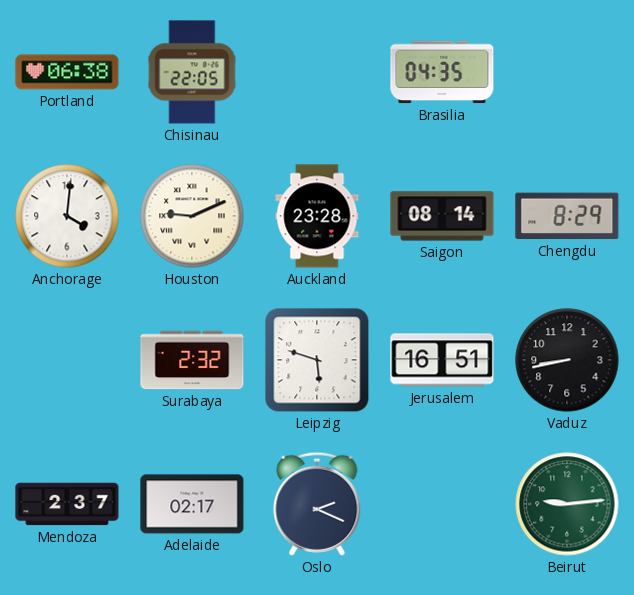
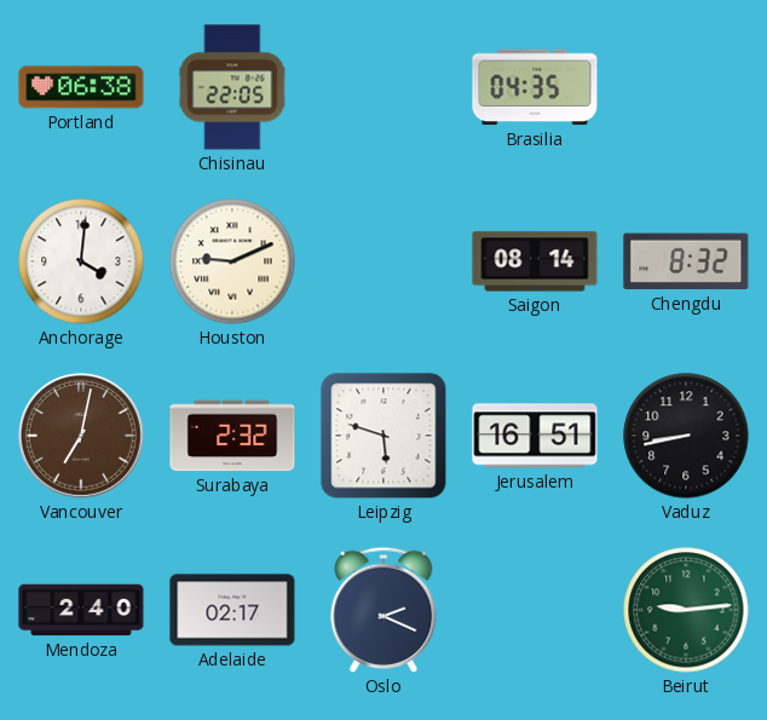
Auckland: 23:28 -> none
Chengdu: 8:29 -> 8:32
Vancouver: none -> 7:02
Mendoza: 2:37 -> 2:40
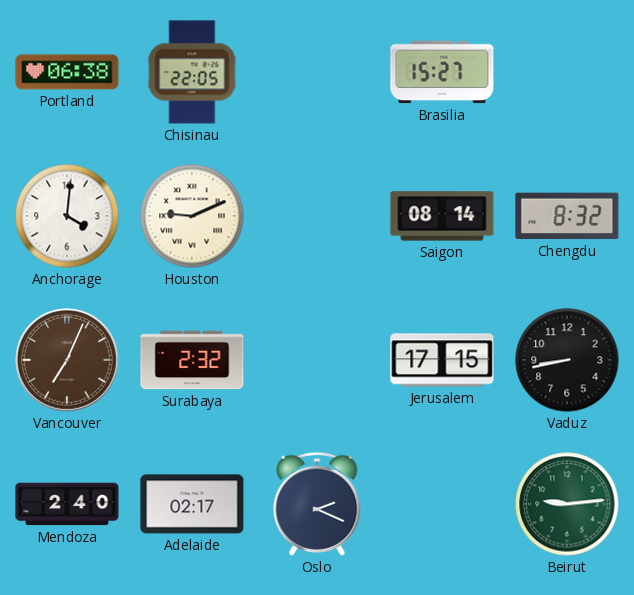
Brasilia: 04:35 -> 15:27
Vancouver: 7:02 -> 7:04
Leipzig: 5:48 -> none
Jerusalem: 16:51 -> 17:15
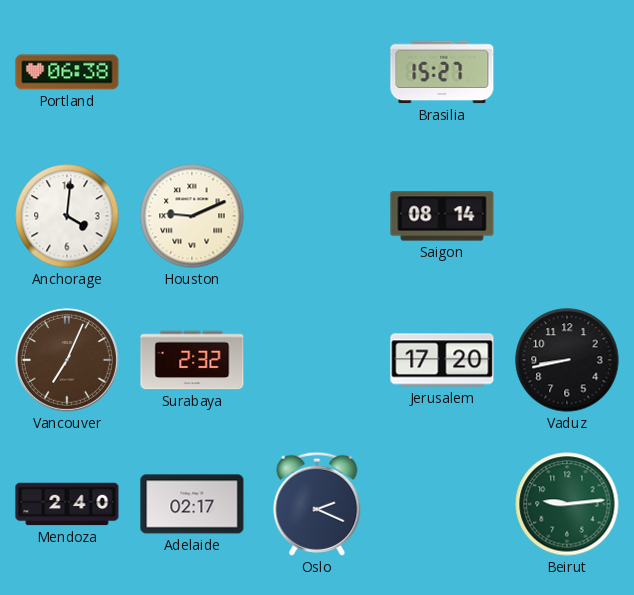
Chisinau: 22:05 -> none
Chengdu: 8:32 -> none
Jerusalem: 17:15 -> 17:20
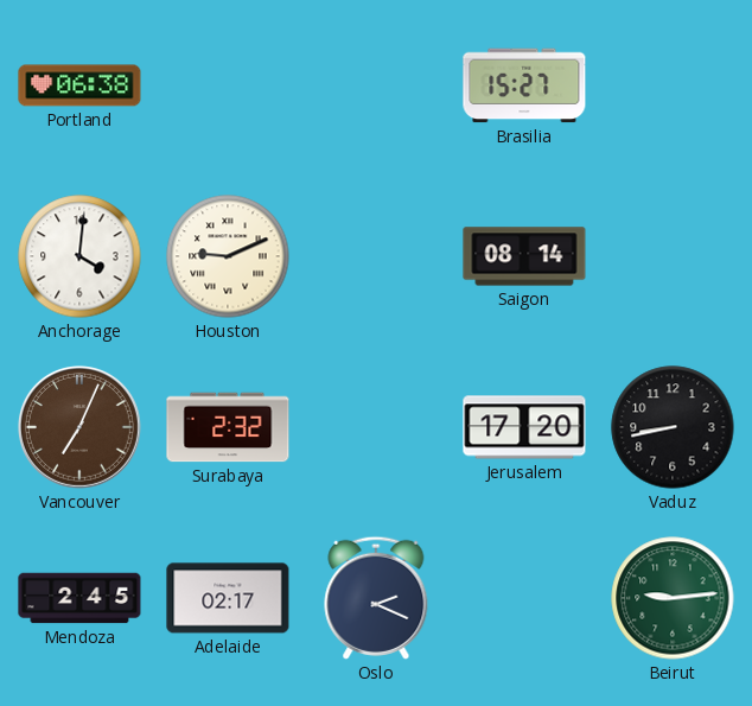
Mendoza: 2:40 -> 2:45
